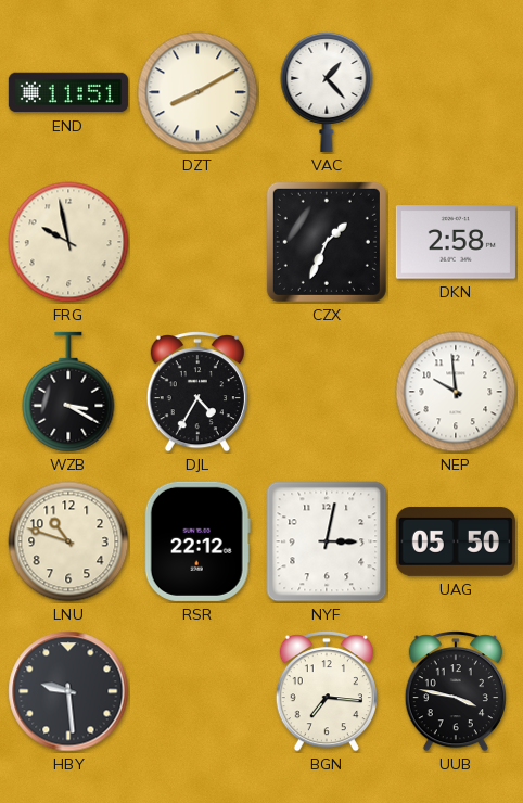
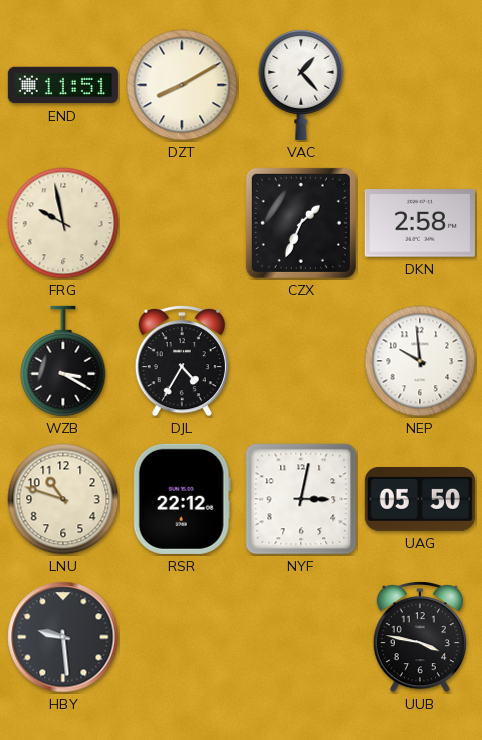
BGN: 7:16 -> none
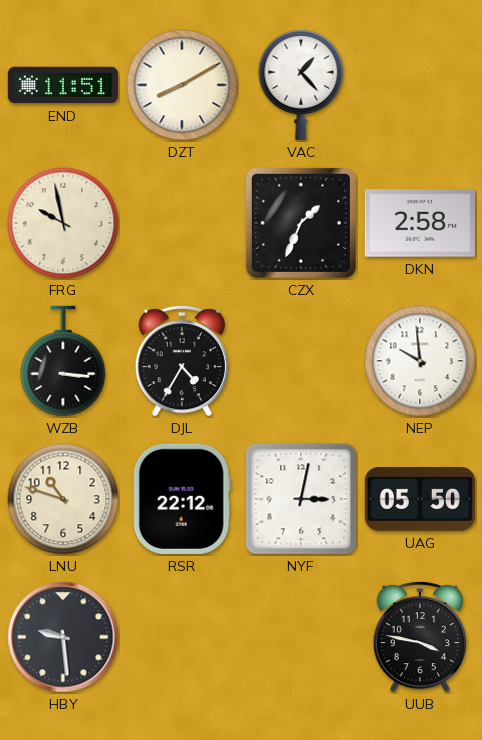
WZB: 3:20 -> 3:16
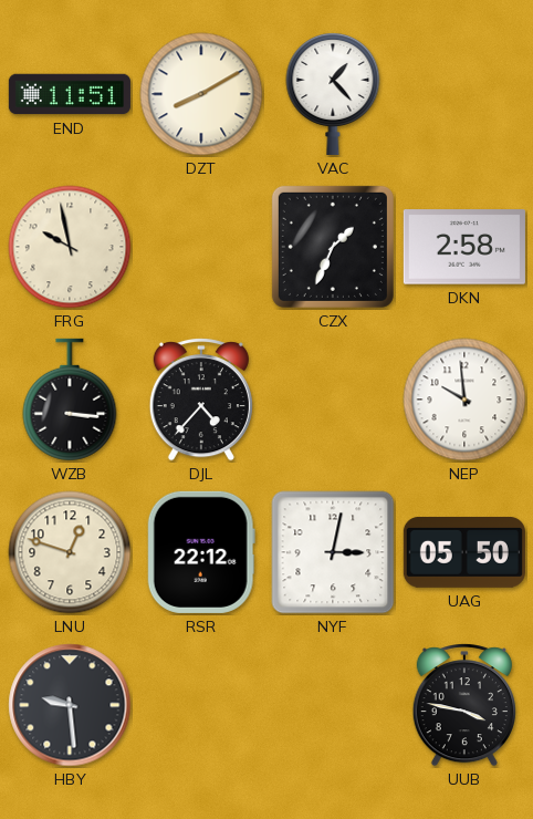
DJL: 4:35 -> 4:37
LNU: 10:48 -> 12:48
